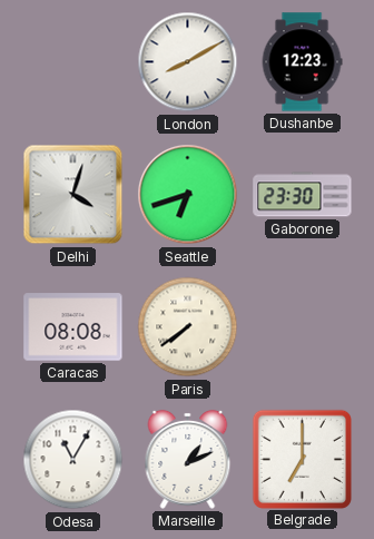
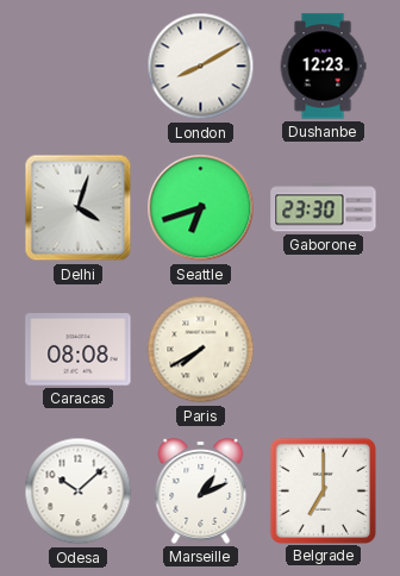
Paris: 7:39 -> 7:40
Odesa: 11:05 -> 10:08
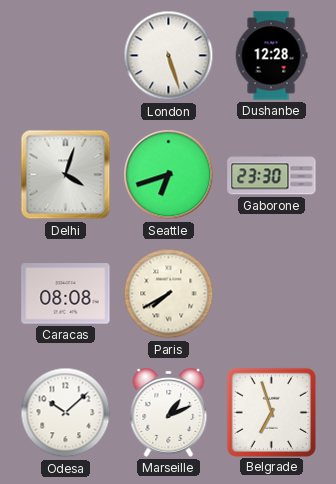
London: 8:10 -> 5:27
Dushanbe: 12:23 -> 12:28
Belgrade: 7:00 -> 6:57
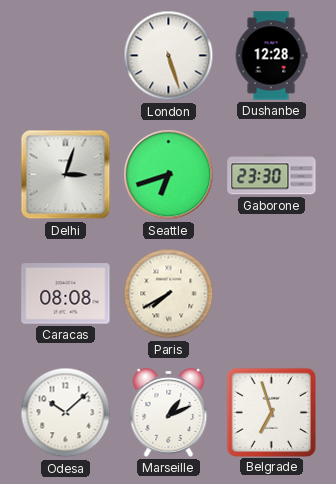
Delhi: 4:03 -> 3:03
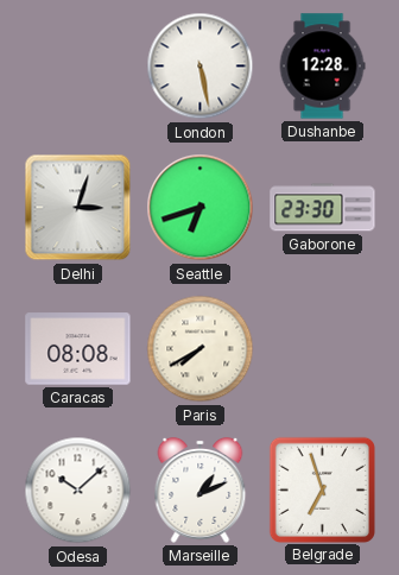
London: 5:27 -> 5:28
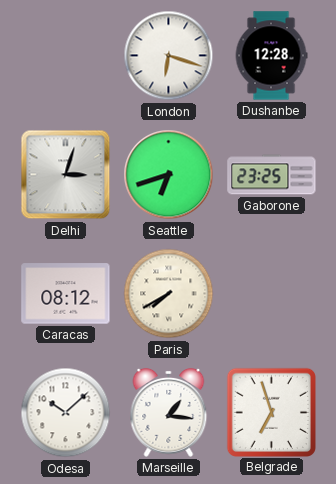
London: 5:28 -> 6:18
Gaborone: 23:30 -> 23:25
Caracas: 08:08 -> 08:12
Marseille: 1:11 -> 1:16
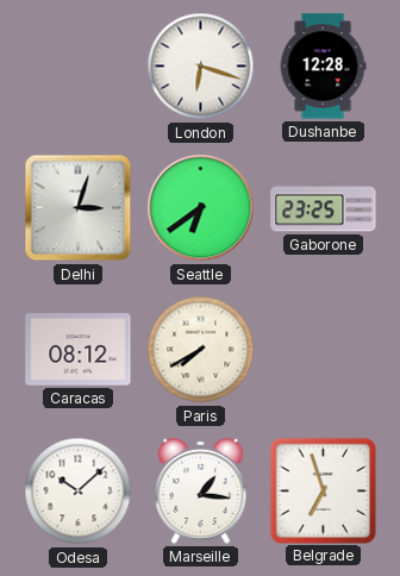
Seattle: 6:42 -> 6:39
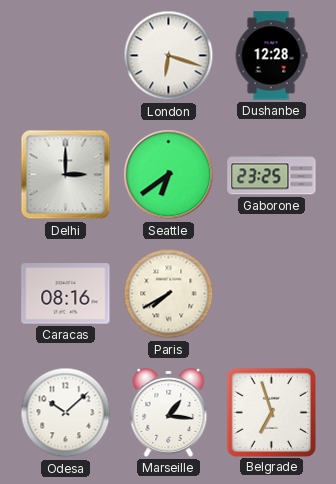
Delhi: 3:03 -> 3:00
Caracas: 08:12 -> 08:16
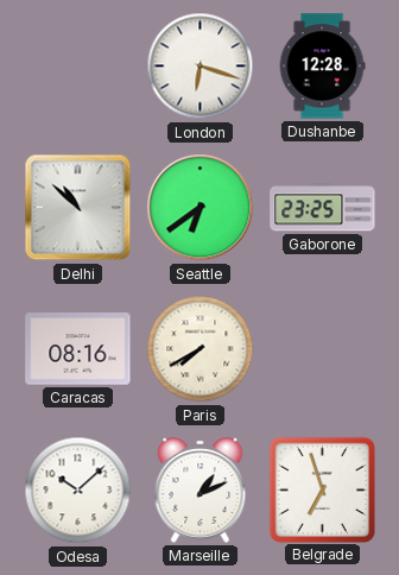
Delhi: 3:00 -> 10:52
Marseille: 1:16 -> 1:11
